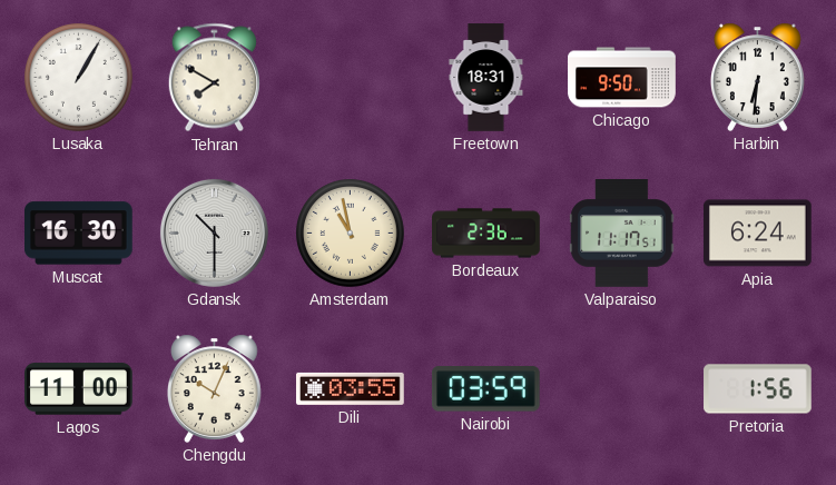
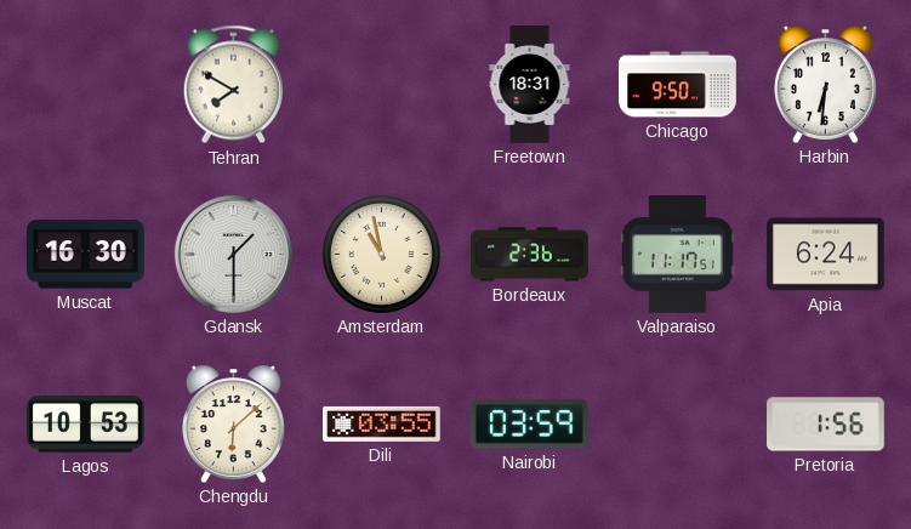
Lusaka: 1:05 -> none
Gdansk: 10:30 -> 1:30
Lagos: 11:00 -> 10:53
Chengdu: 10:04 -> 6:08
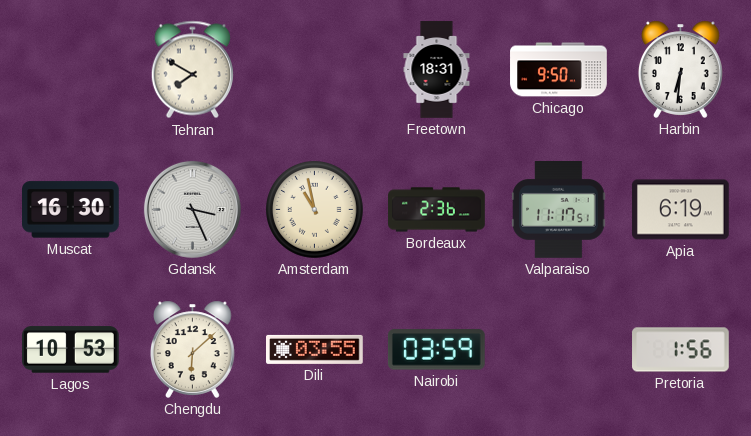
Gdansk: 1:30 -> 3:26
Apia: 6:24 -> 6:19
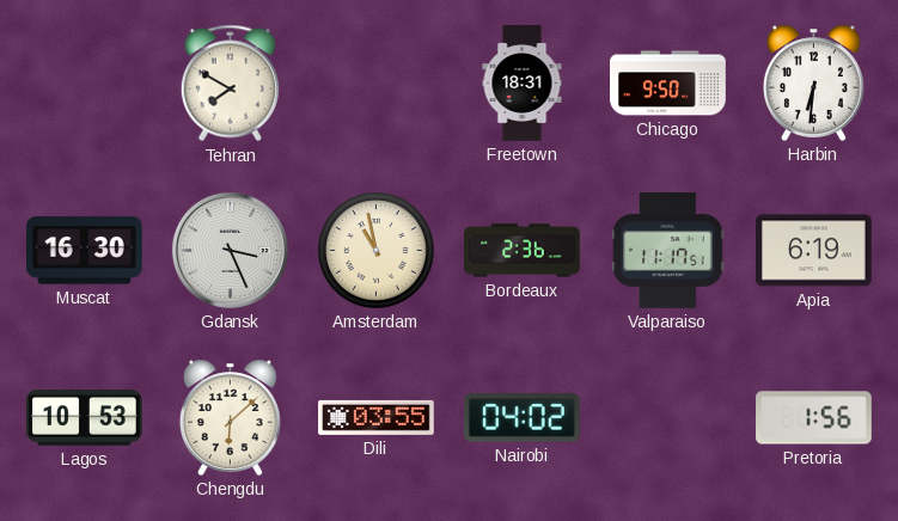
Nairobi: 03:59 -> 04:02
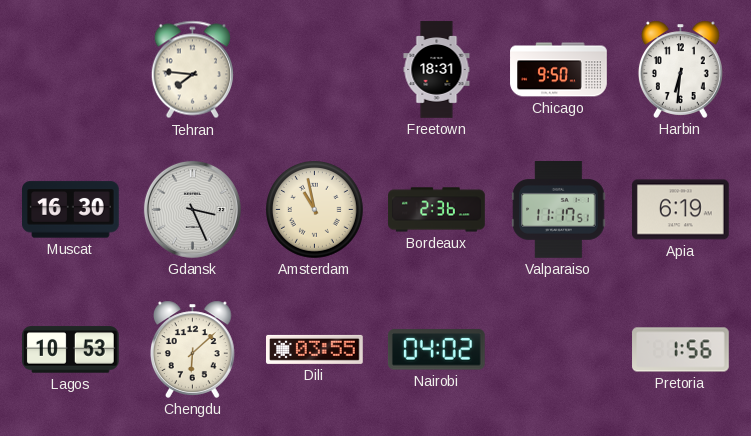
Tehran: 7:50 -> 7:46
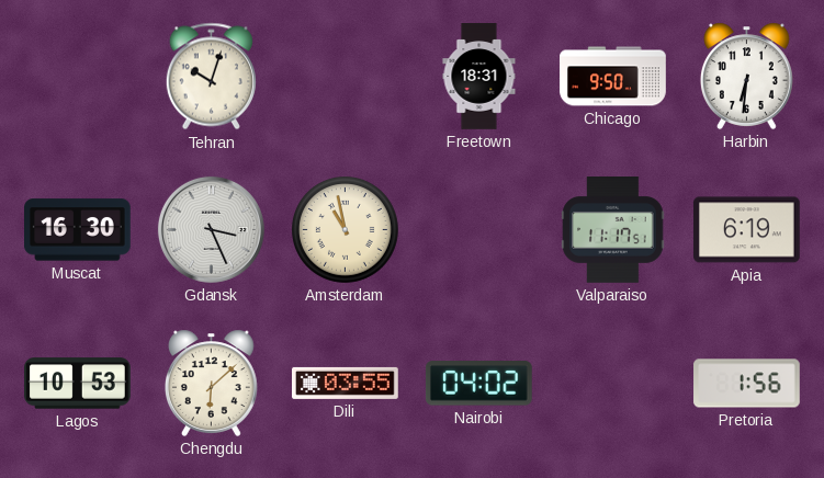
Tehran: 7:46 -> 10:03
Bordeaux: 2:36 -> none
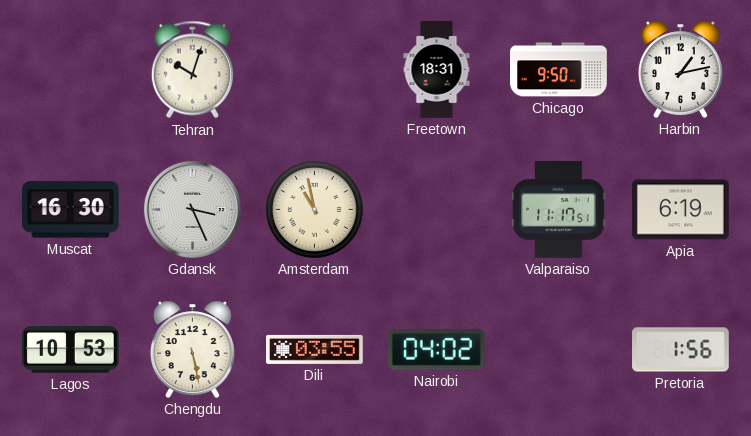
Harbin: 6:31 -> 1:13
Chengdu: 6:08 -> 5:28
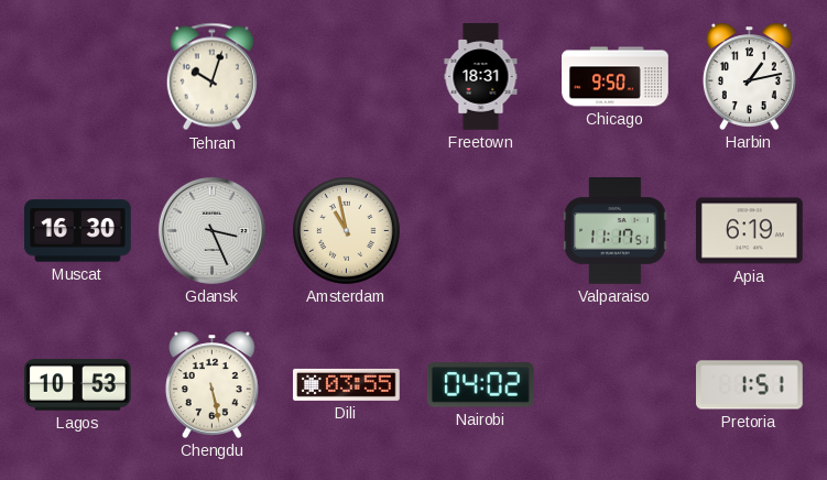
Pretoria: 1:56 -> 1:51
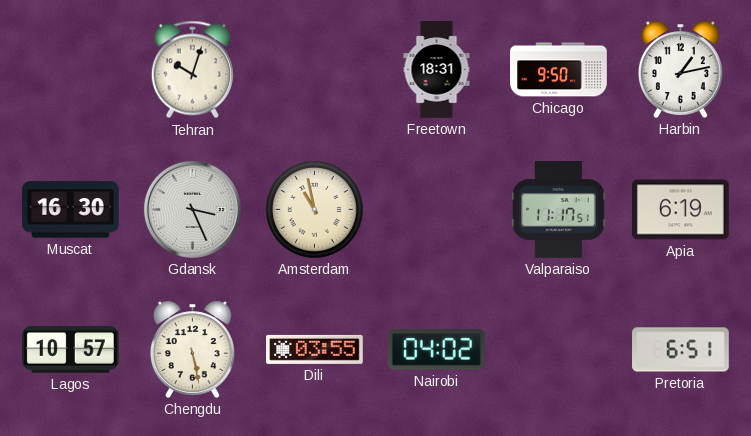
Lagos: 10:53 -> 10:57
Pretoria: 1:51 -> 6:51
